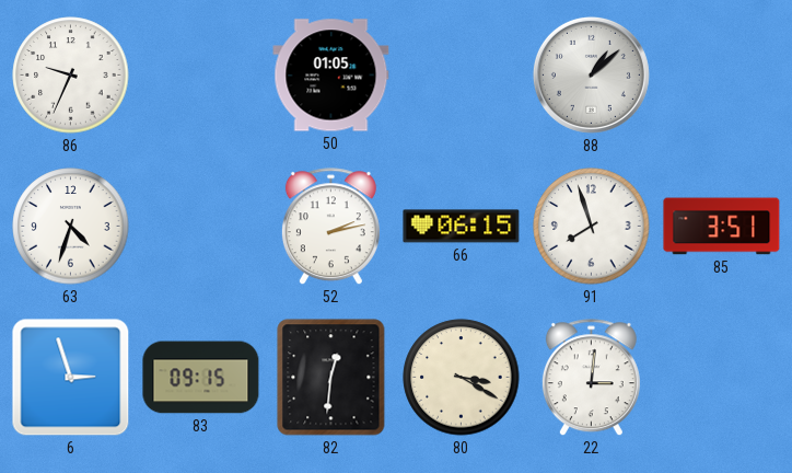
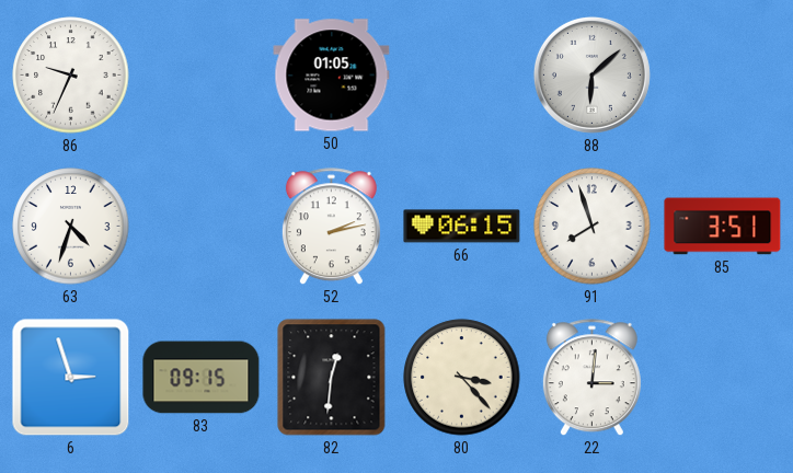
88: 1:08 -> 6:08
80: 3:20 -> 3:23
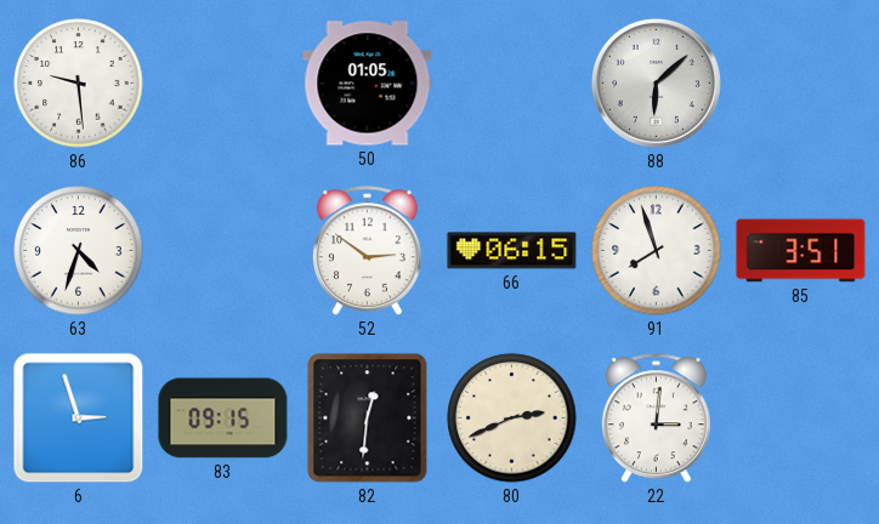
86: 9:34 -> 9:29
52: 2:13 -> 2:51
80: 3:23 -> 2:41
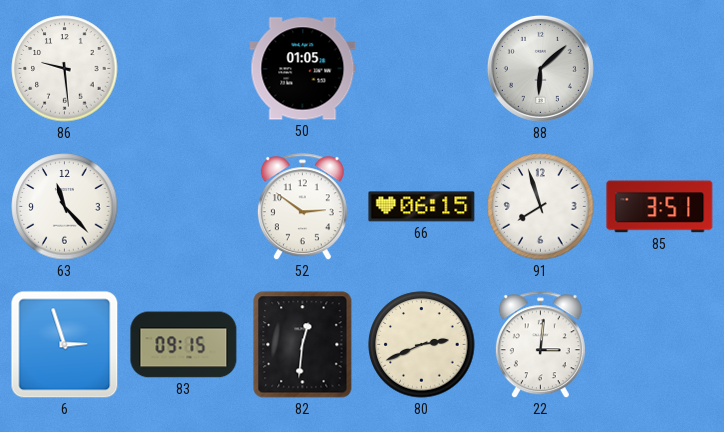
63: 4:33 -> 11:23
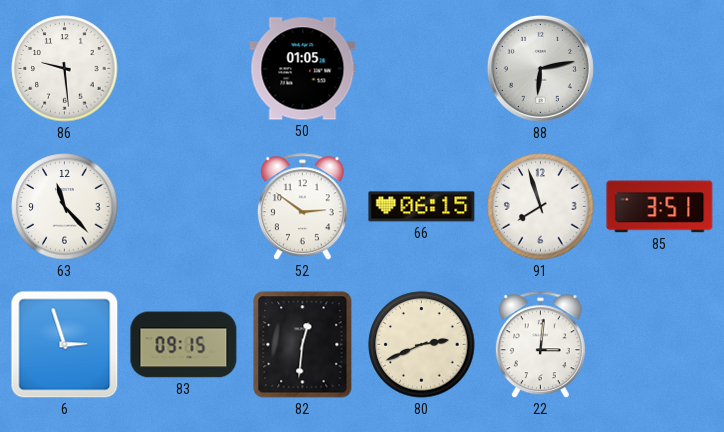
88: 6:08 -> 6:13
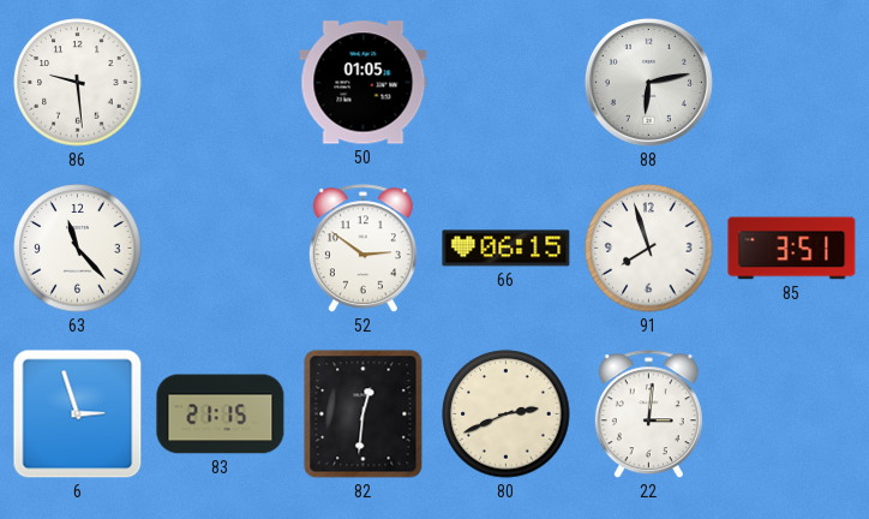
83: 09:15 -> 21:15
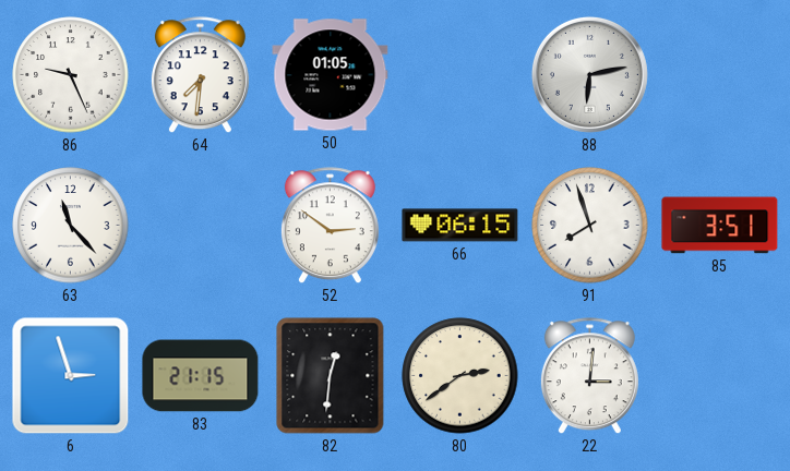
86: 9:29 -> 9:26
64: none -> 7:31
80: 2:41 -> 2:39
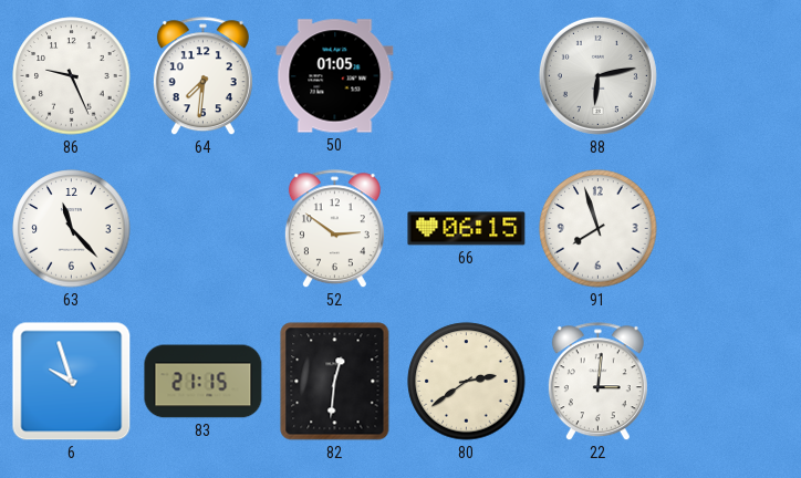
85: 3:51 -> none
6: 2:57 -> 9:57
